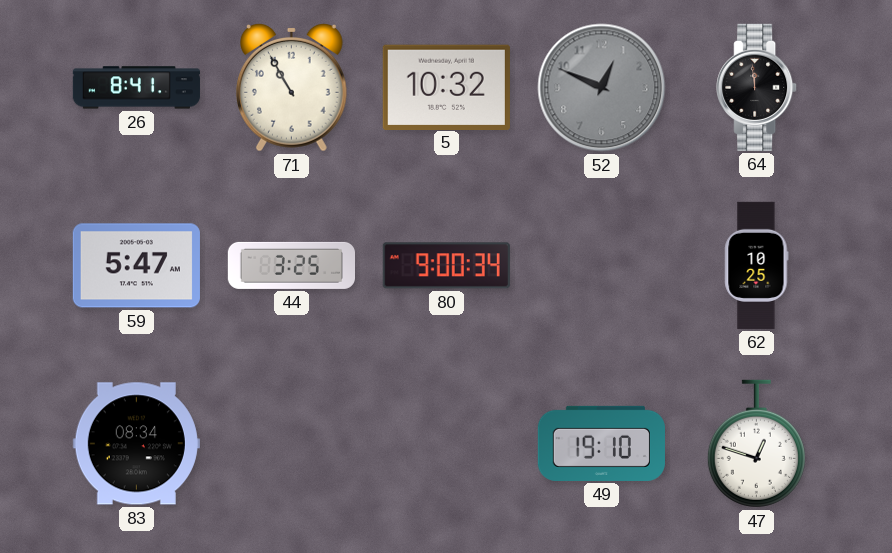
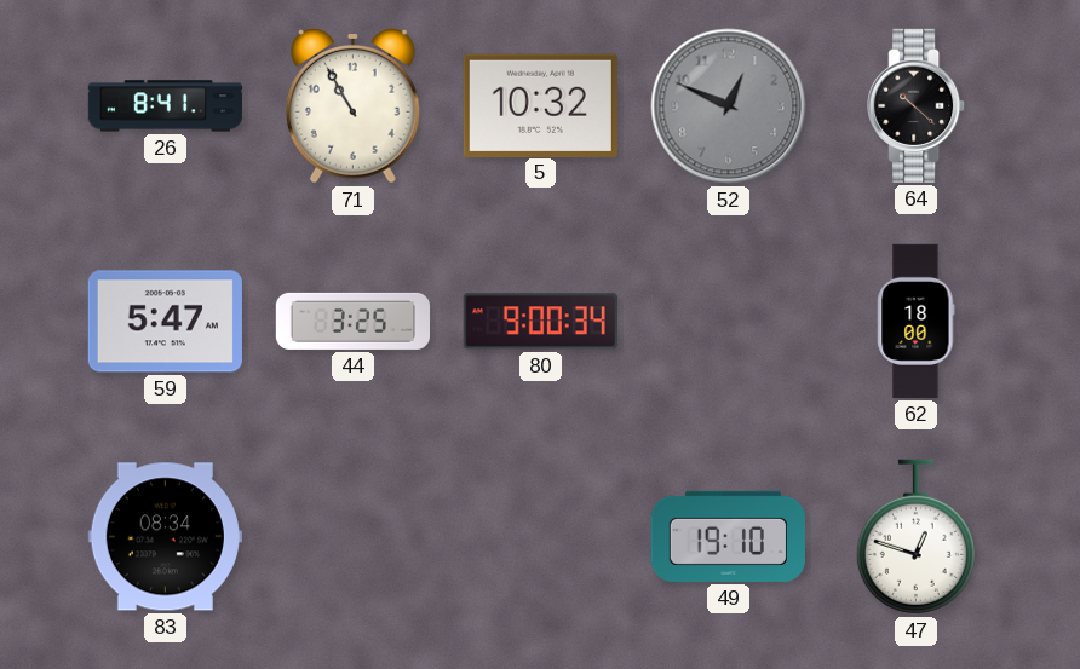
64: 11:59 -> 10:22
62: 10:25 -> 18:00
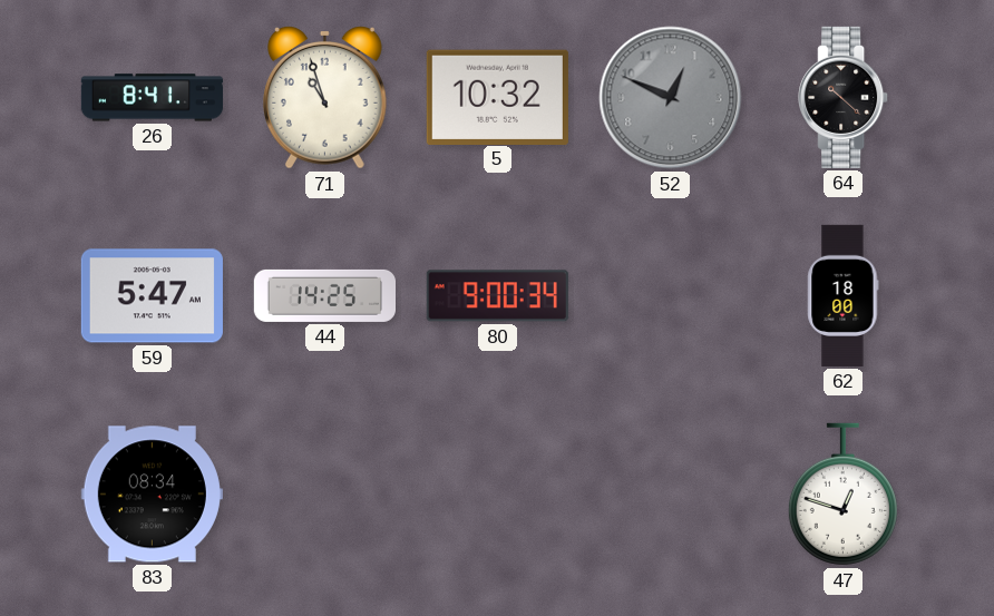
71: 10:55 -> 10:57
44: 3:25 -> 14:25
49: 19:10 -> none
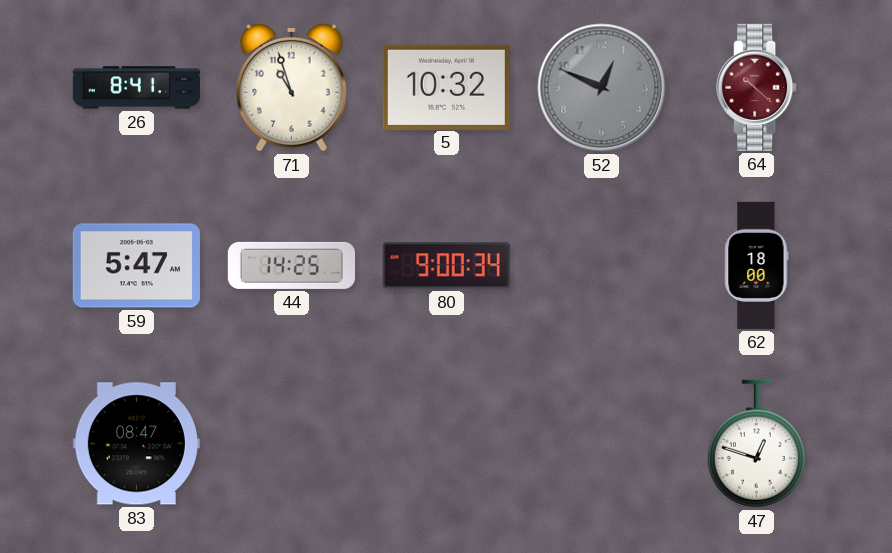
64 dial: black -> burgundy
83: 08:34 -> 08:47
